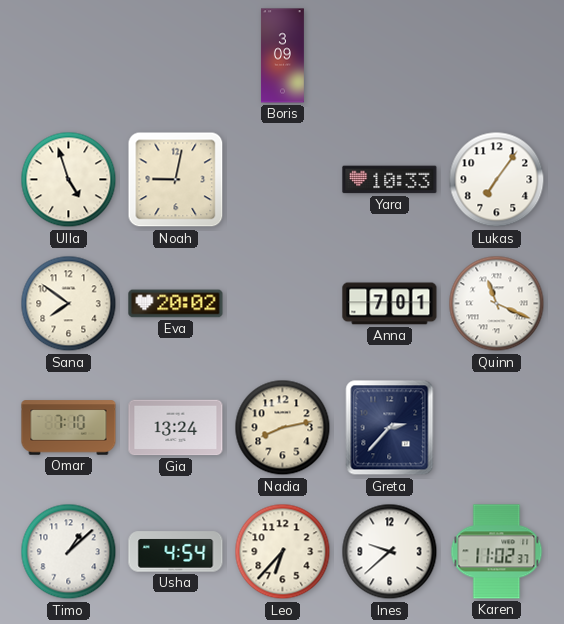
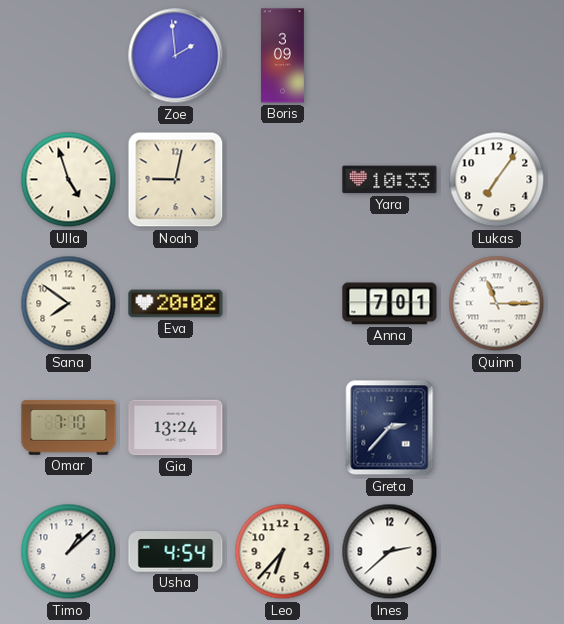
Zoe: none -> 1:59
Quinn: 11:19 -> 11:15
Nadia: 8:13 -> none
Ines: 9:38 -> 2:38
Karen: 11:02 -> none
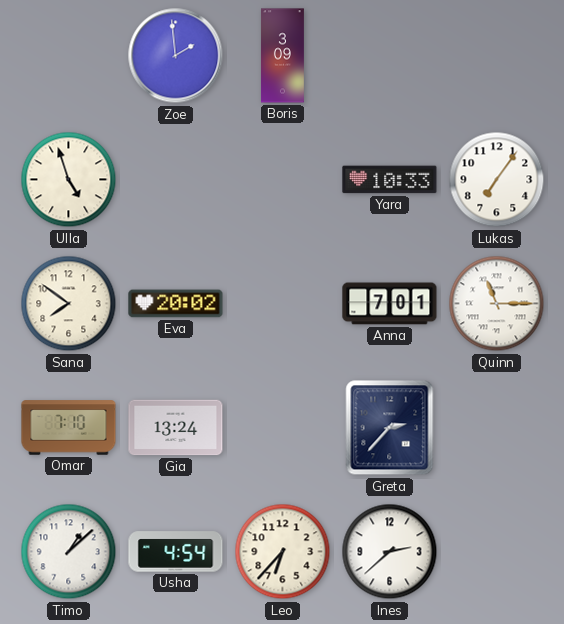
Noah: 9:02 -> none
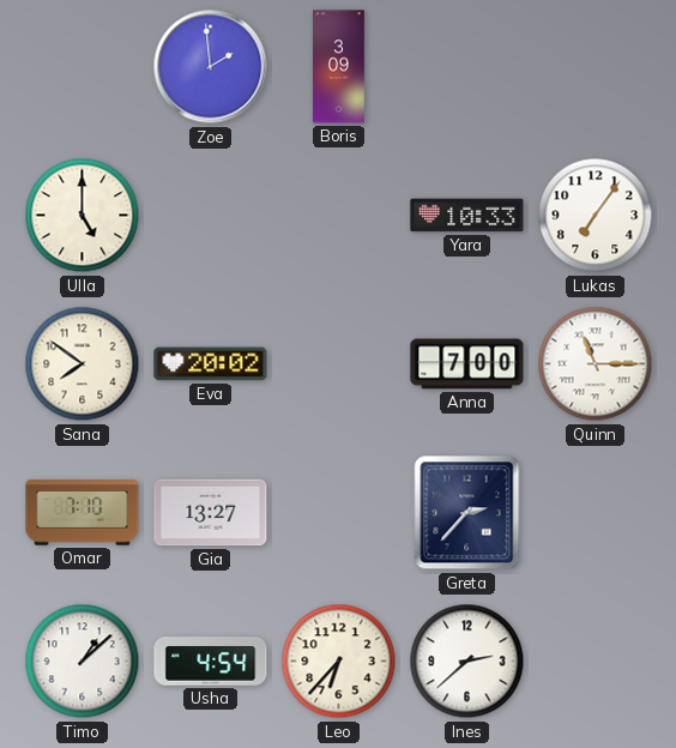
Ulla: 4:57 -> 5:00
Anna: 7:01 -> 7:00
Gia: 13:24 -> 13:27
